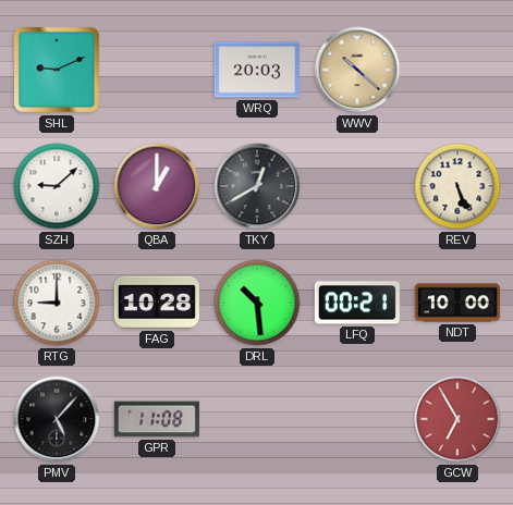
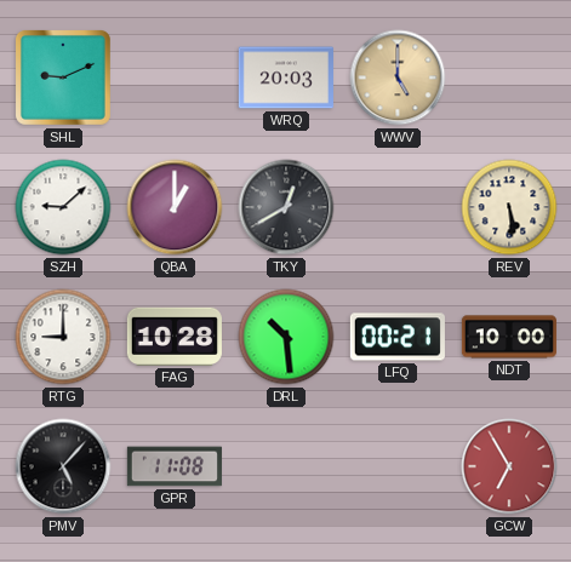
WWV: 10:22 -> 5:00
REV: 5:26 -> 5:29
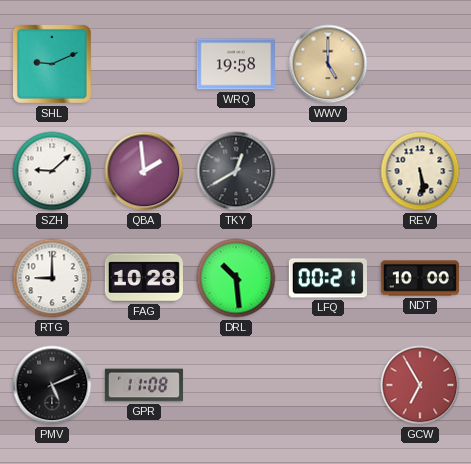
WRQ: 20:03 -> 19:58
QBA: 1:00 -> 1:59
PMV: 5:07 -> 5:11
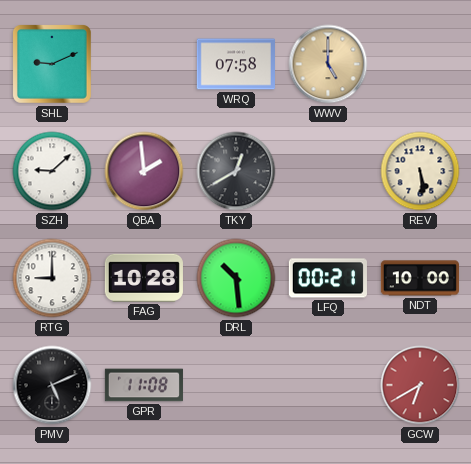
WRQ: 19:58 -> 07:58
GCW: 6:55 -> 6:40
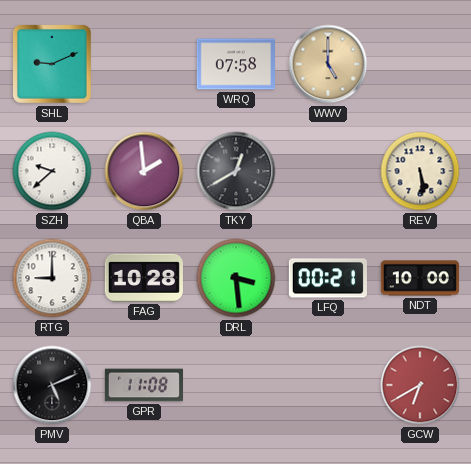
SZH: 9:08 -> 9:38
DRL: 10:29 -> 3:29
